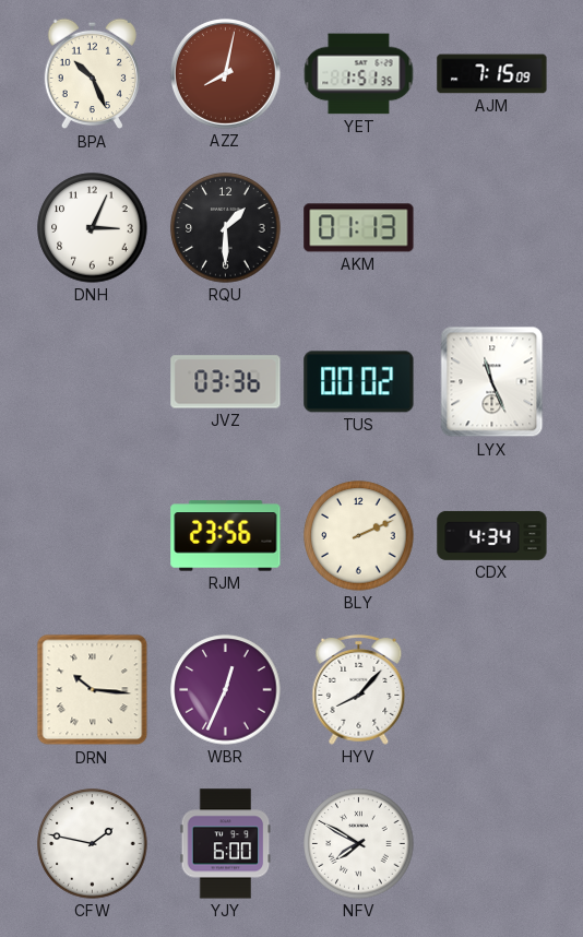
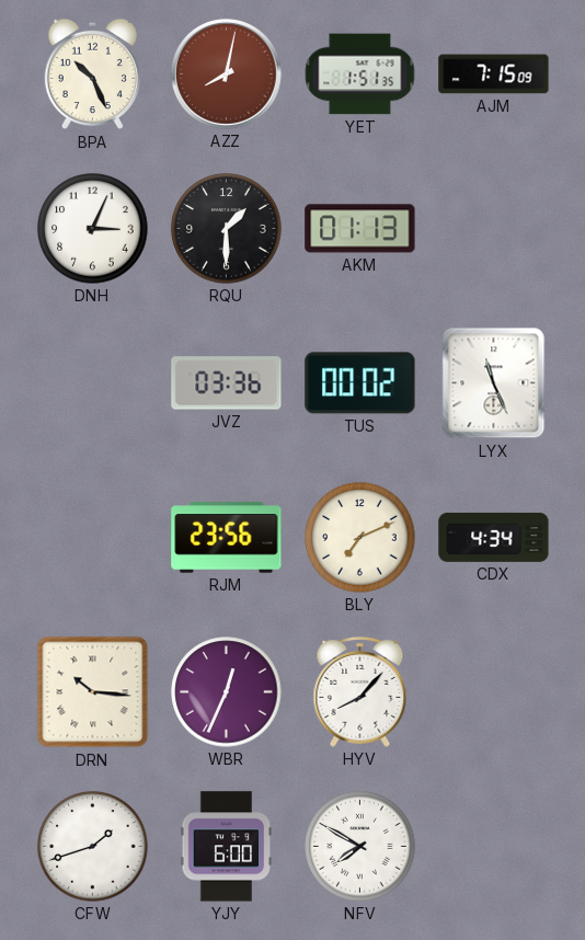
BLY: 2:11 -> 7:11
CFW: 1:47 -> 1:42
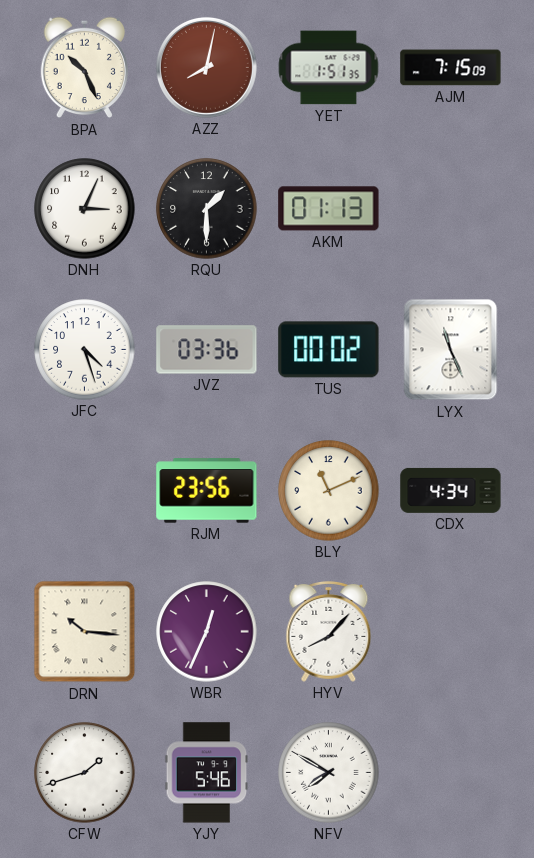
JFC: none -> 4:27
BLY: 7:11 -> 11:11
YJY: 6:00 -> 5:46
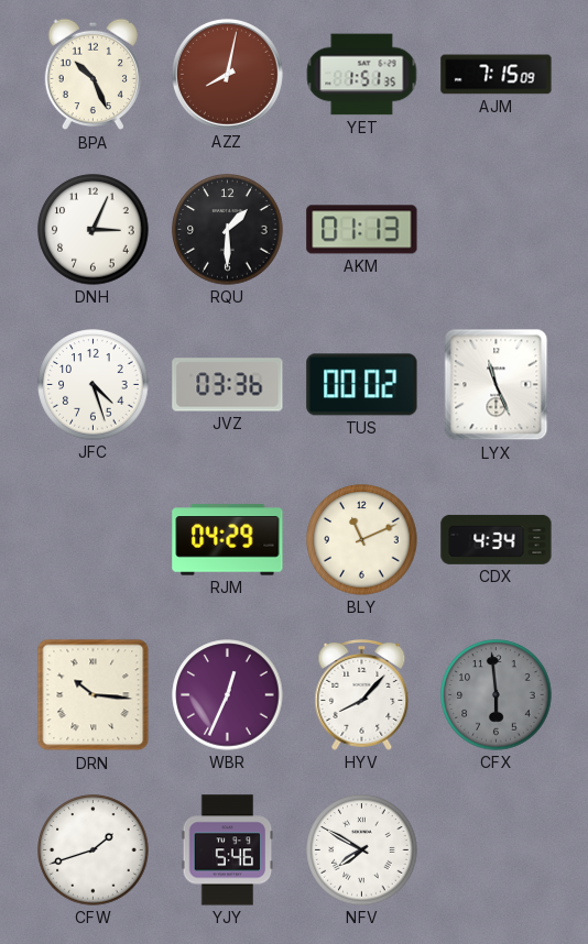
RJM: 23:56 -> 04:29
CFX: none -> 5:59
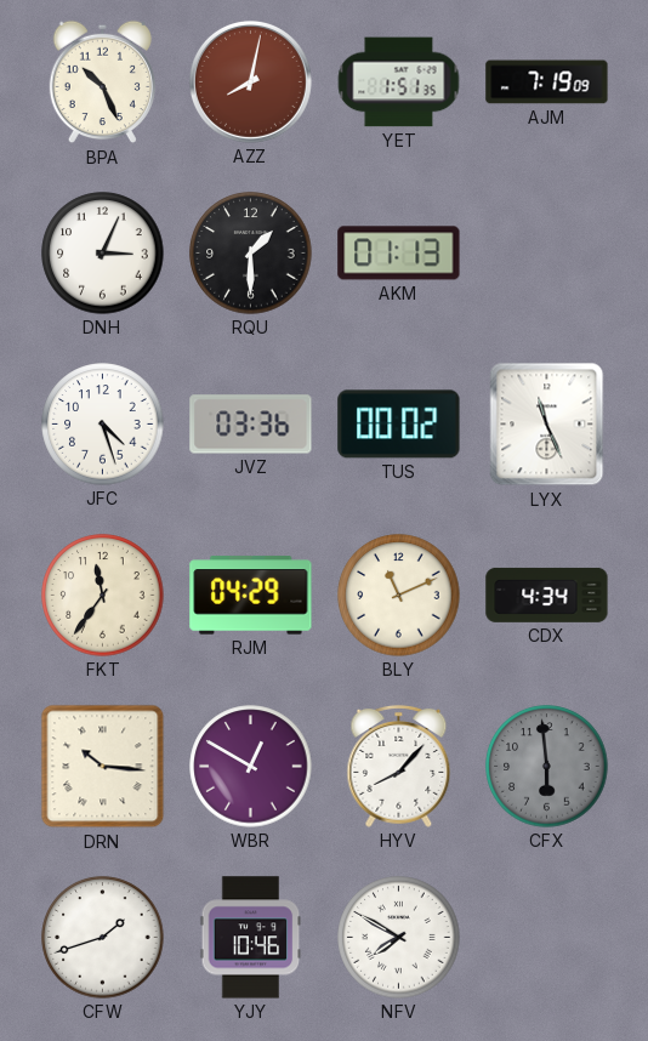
AJM: 7:15 -> 7:19
FKT: none -> 11:36
WBR: 12:34 -> 12:50
YJY: 5:46 -> 10:46
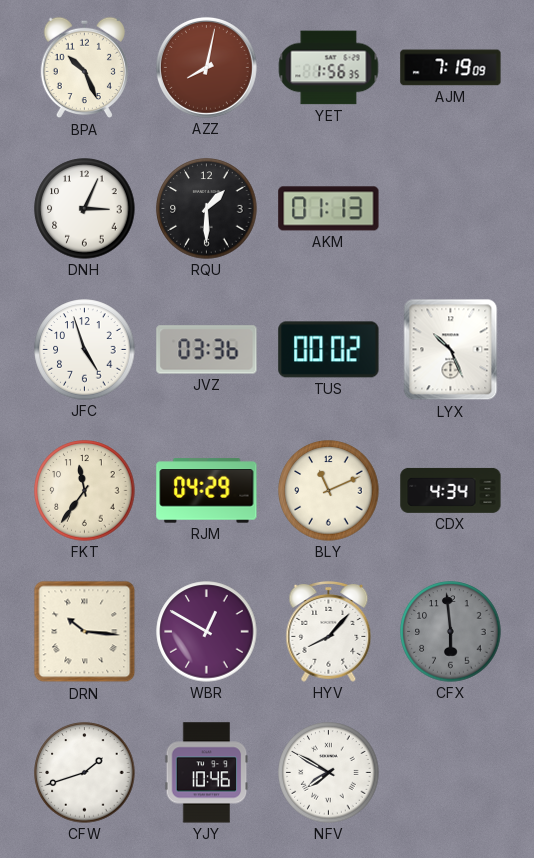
YET: 1:51 -> 1:56
JFC: 4:27 -> 4:57
LYX: 11:26 -> 10:26
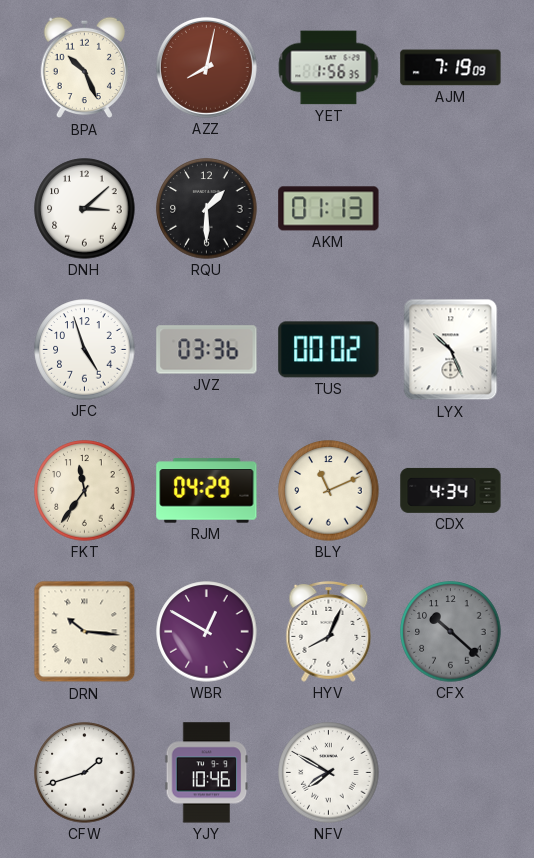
DNH: 3:04 -> 3:08
HYV: 8:07 -> 8:04
CFX: 5:59 -> 10:22
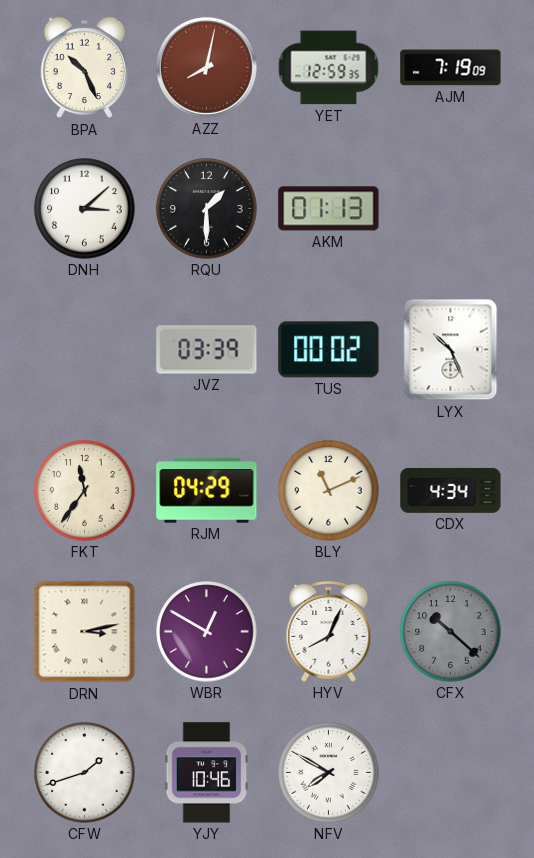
YET: 1:56 -> 12:59
JFC: 4:57 -> none
JVZ: 03:36 -> 03:39
DRN: 10:16 -> 3:13
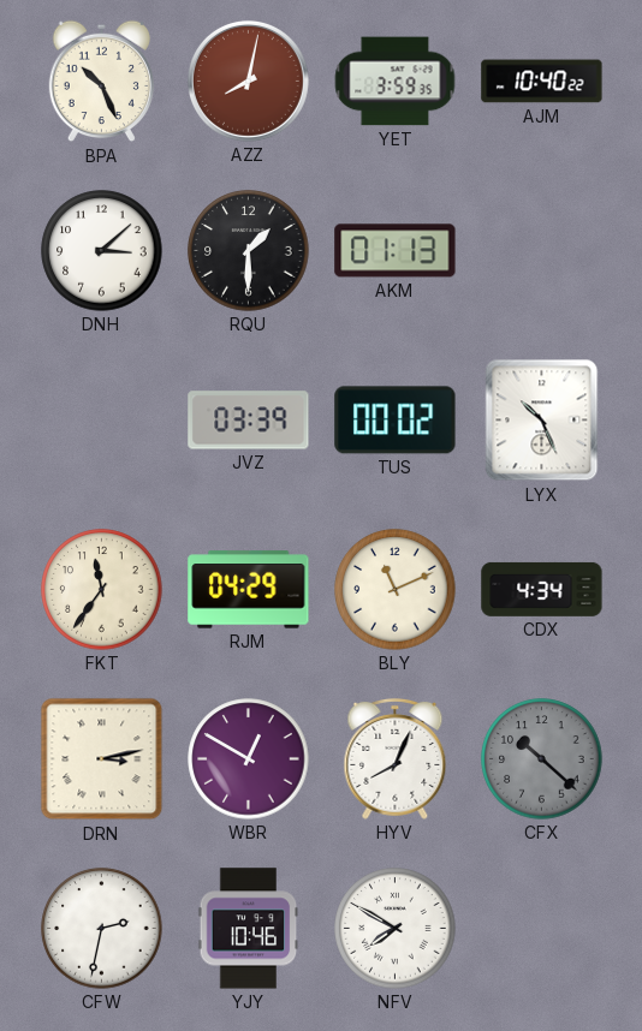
YET: 12:59 -> 3:59
AJM: 7:19 -> 10:40
CFW: 1:42 -> 2:32
